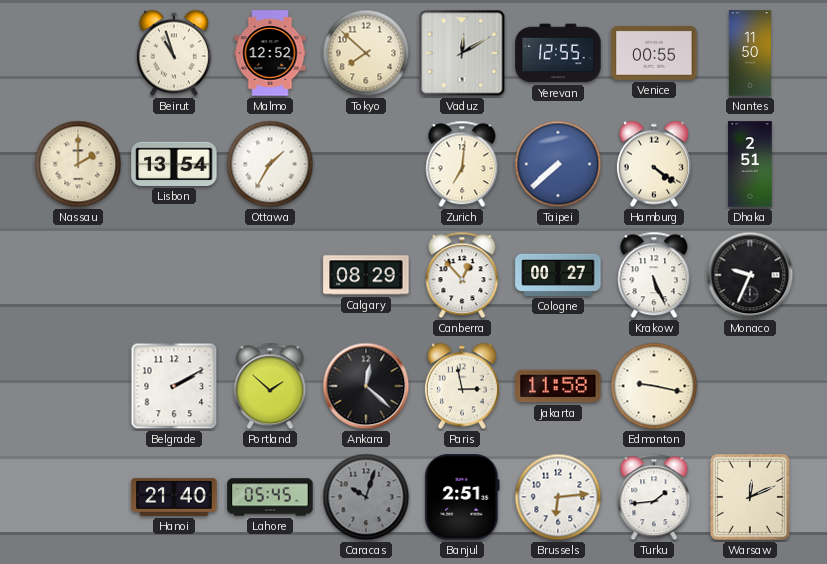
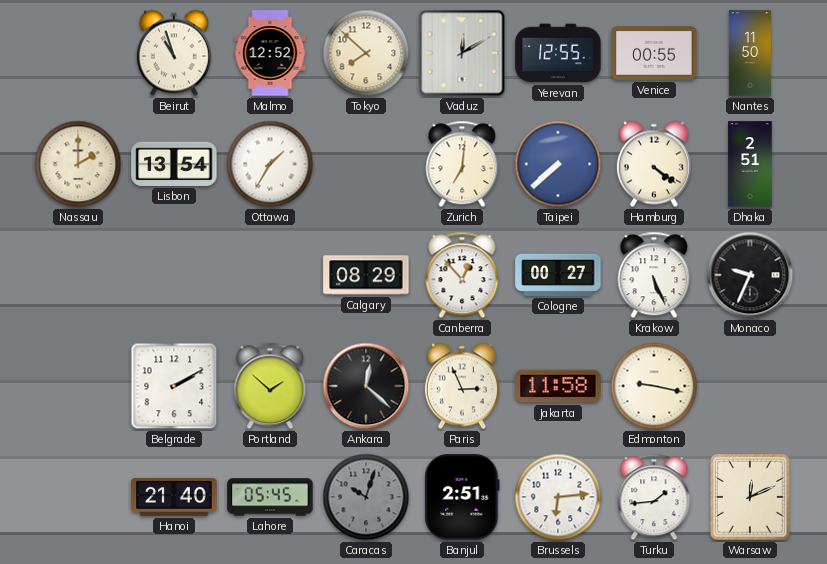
Paris: 2:58 -> 2:56
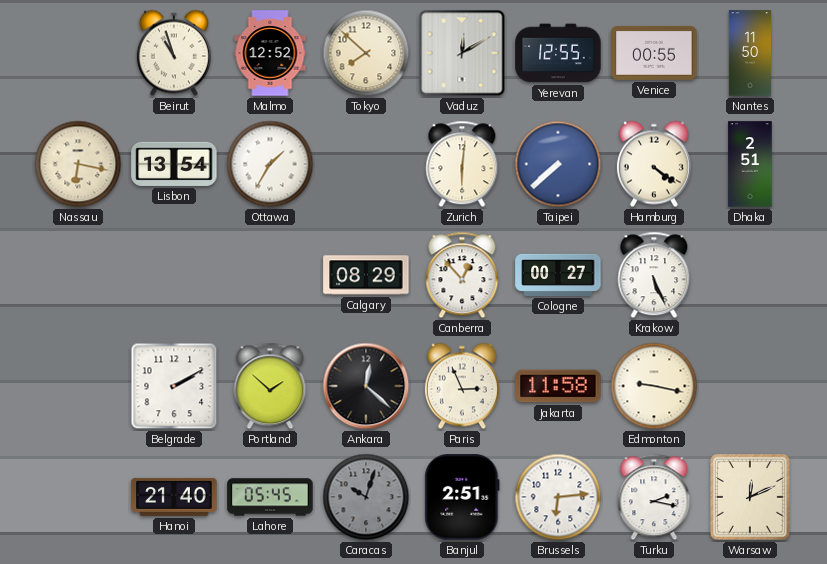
Nassau: 2:00 -> 6:17
Zurich: 7:01 -> 6:01
Monaco: 9:34 -> none
Turku: 1:44 -> 2:17
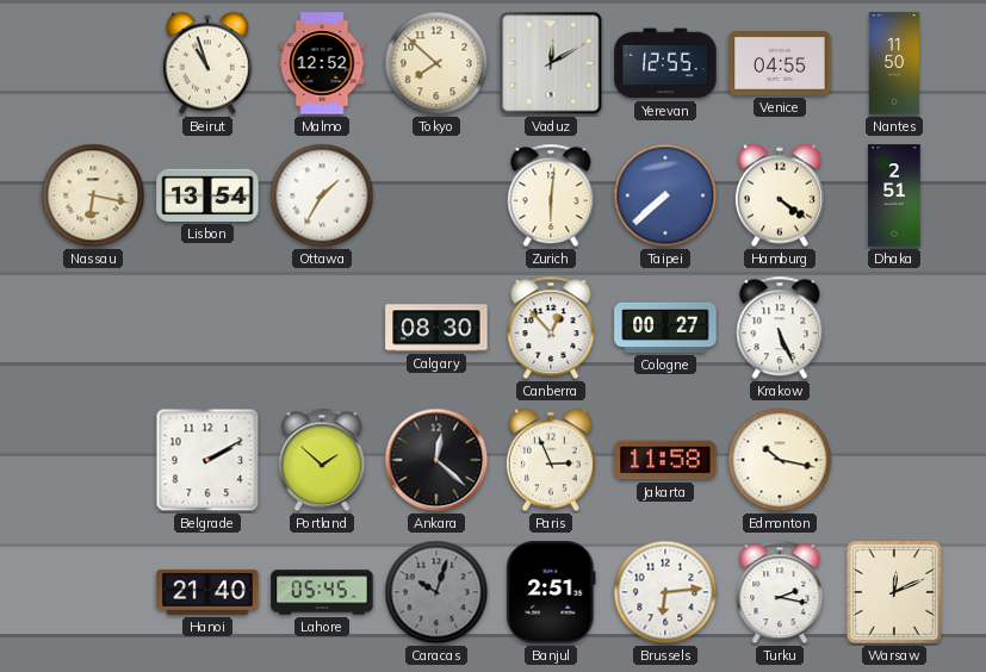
Venice: 00:55 -> 04:55
Calgary: 08:29 -> 08:30
Edmonton: 9:17 -> 10:17
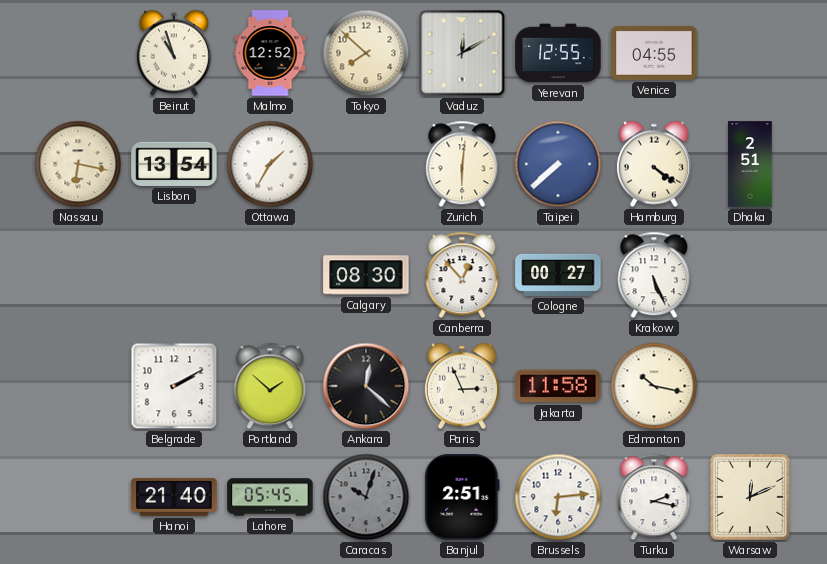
Nantes: 11:50 -> none
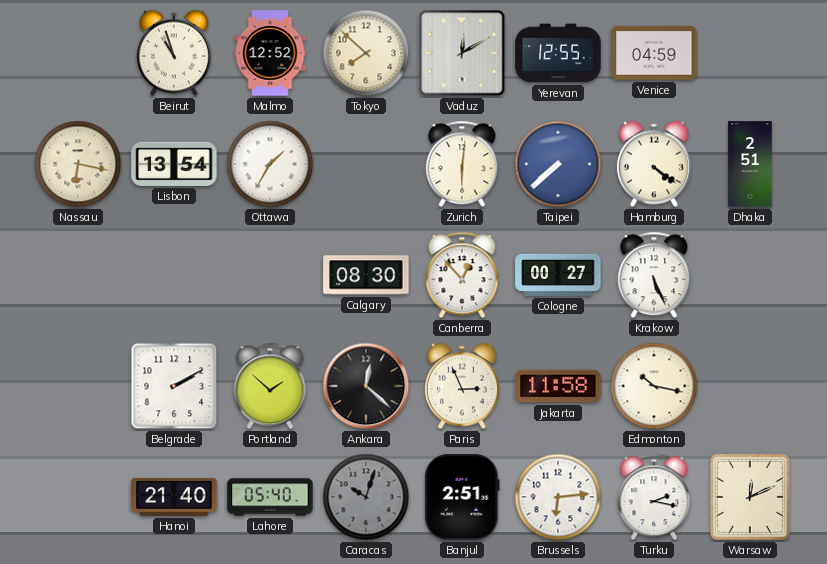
Venice: 04:55 -> 04:59
Lahore: 05:45 -> 05:40
